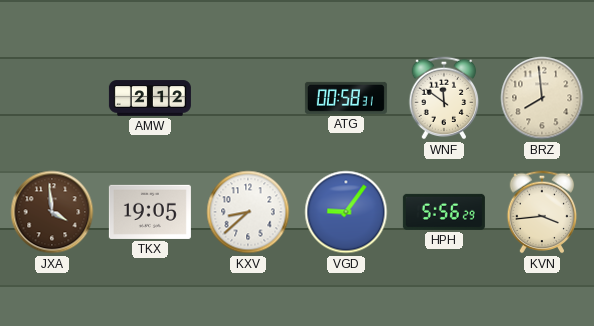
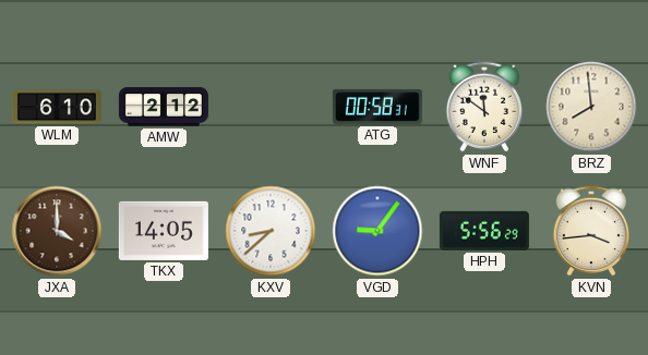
WLM: none -> 6:10
JXA: 3:59 -> 4:00
TKX: 19:05 -> 14:05
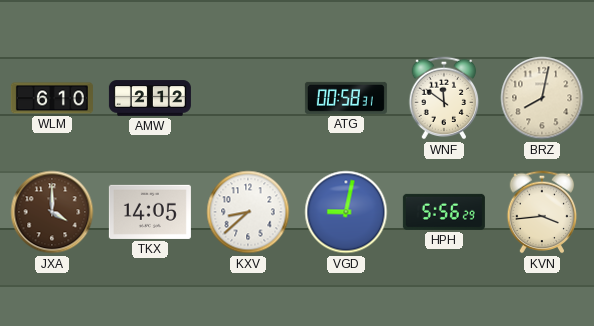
BRZ: 7:59 -> 8:02
VGD: 9:06 -> 9:02
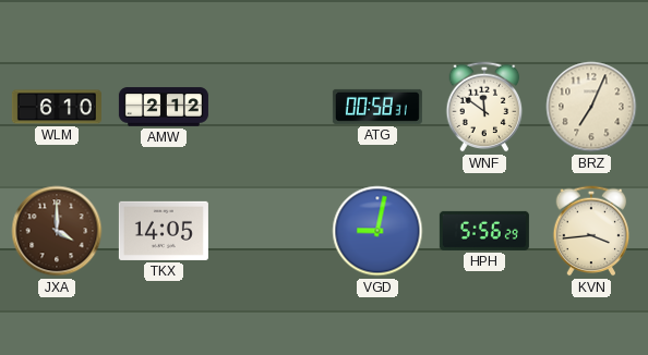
BRZ: 8:02 -> 7:04
KXV: 8:38 -> none
